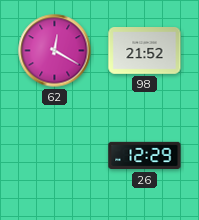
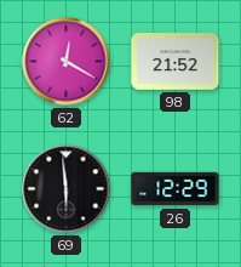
69: none -> 5:59
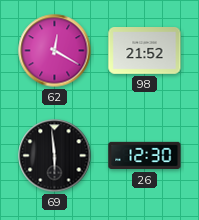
26: 12:29 -> 12:30
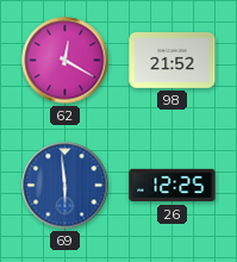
69 dial: black -> blue
26: 12:30 -> 12:25
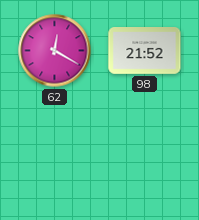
69: 5:59 -> none
26: 12:25 -> none
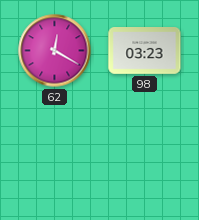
98: 21:52 -> 03:23
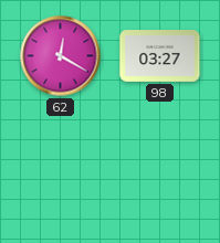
98: 03:23 -> 03:27
